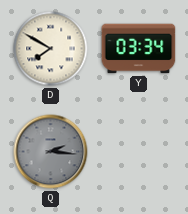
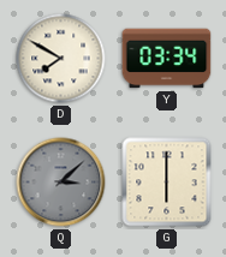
Q: 2:16 -> 3:08
G: none -> 6:00
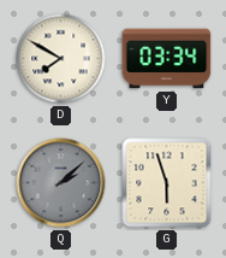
Q: 3:08 -> 2:08
G: 6:00 -> 5:57
